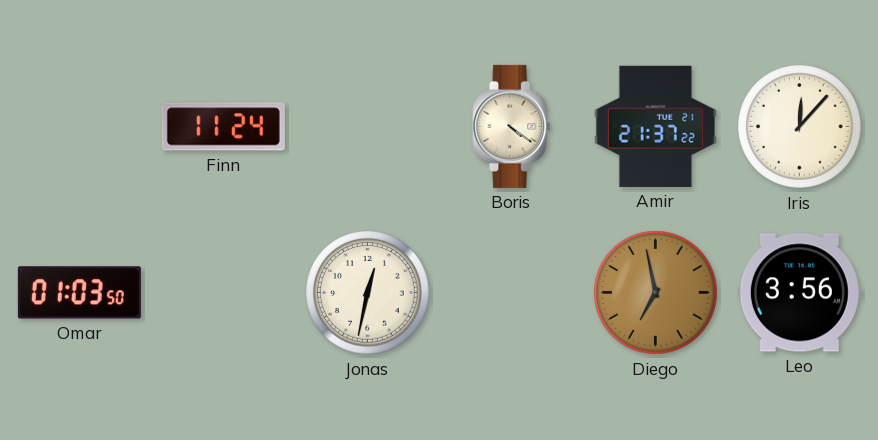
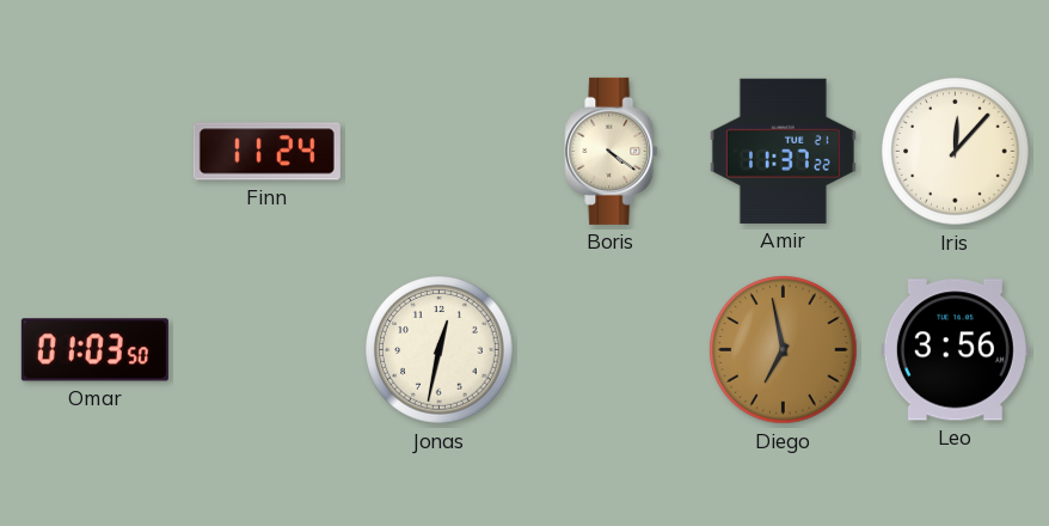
Amir: 21:37 -> 11:37
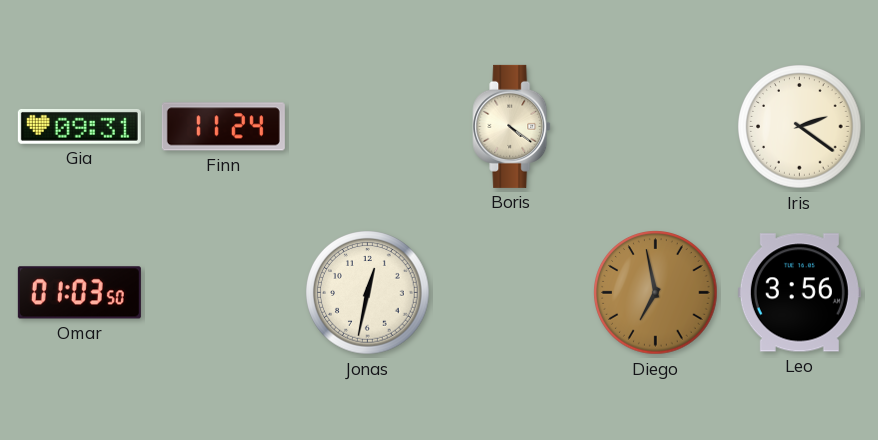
Gia: none -> 09:31
Amir: 11:37 -> none
Iris: 12:07 -> 2:21
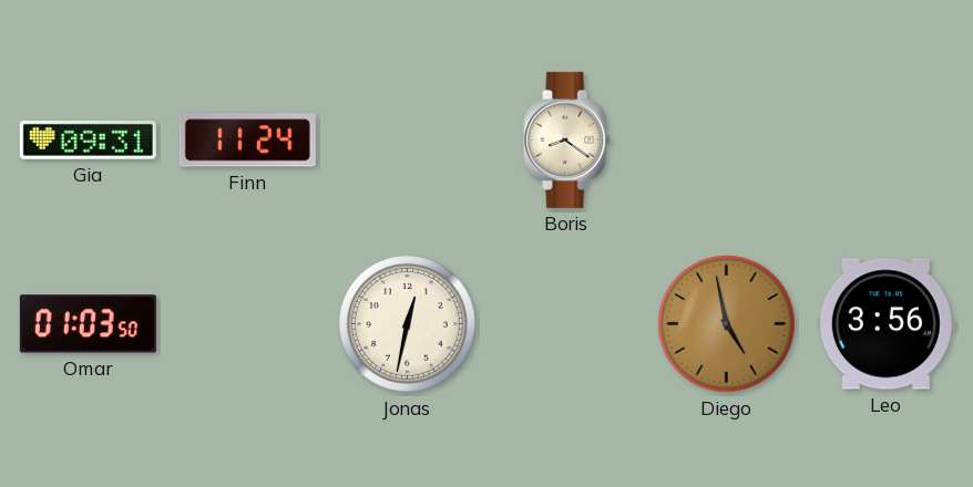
Boris: 4:21 -> 8:21
Iris: 2:21 -> none
Diego: 6:58 -> 4:58
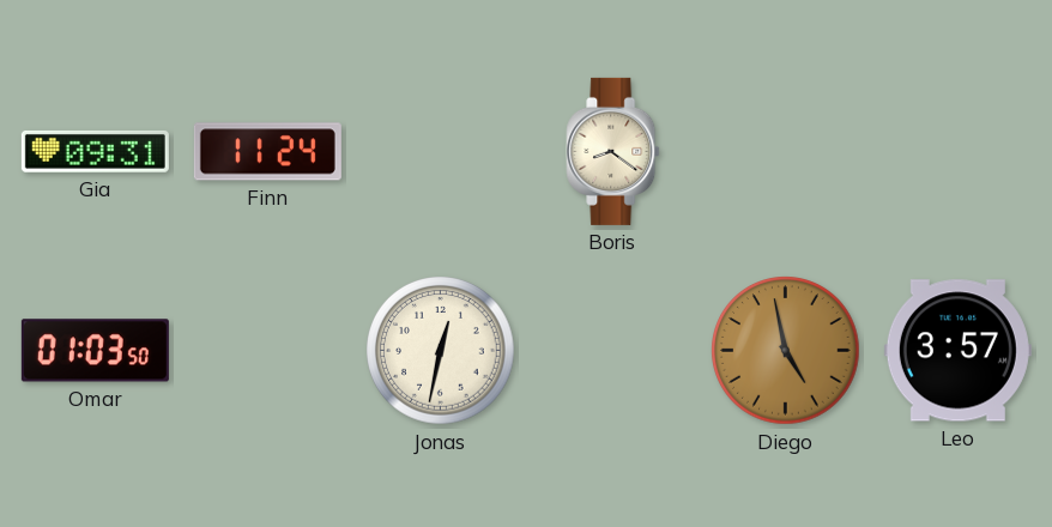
Leo: 3:56 -> 3:57
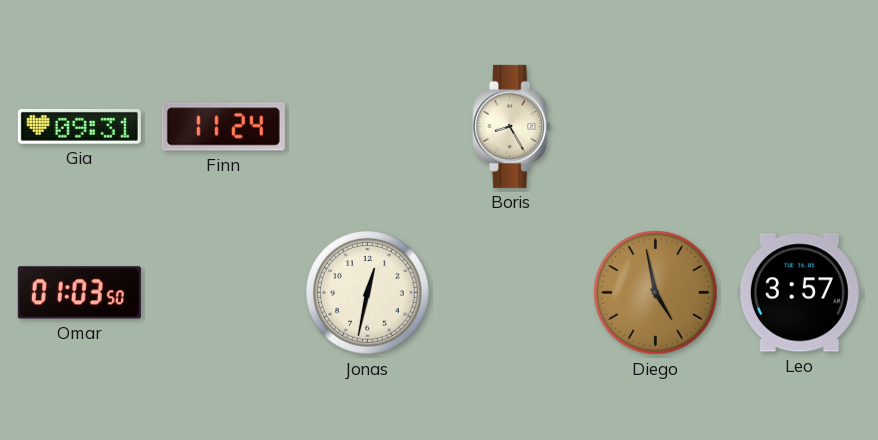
Boris: 8:21 -> 8:25
